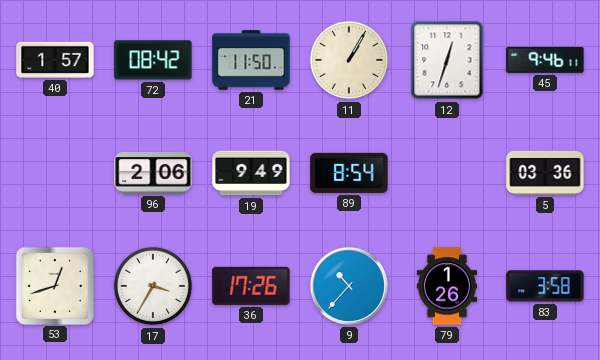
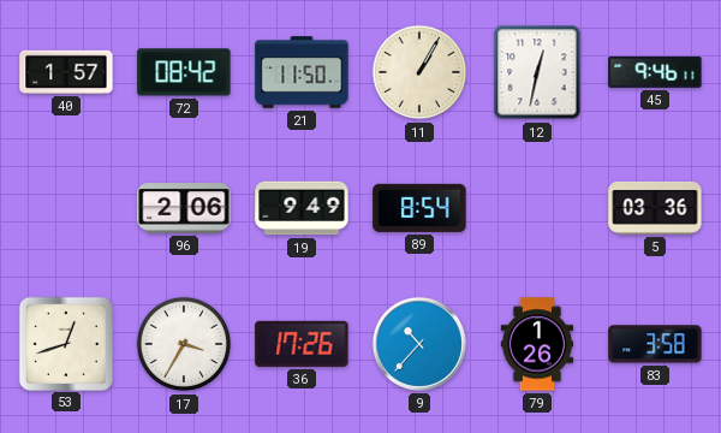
12: 12:33 -> 12:32
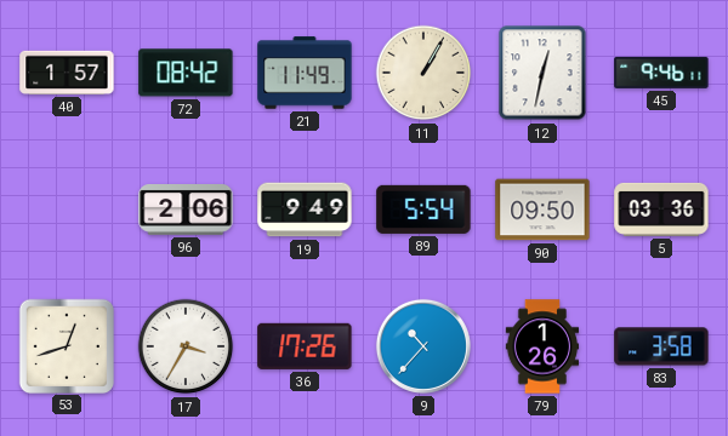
21: 11:50 -> 11:49
89: 8:54 -> 5:54
90: none -> 09:50
